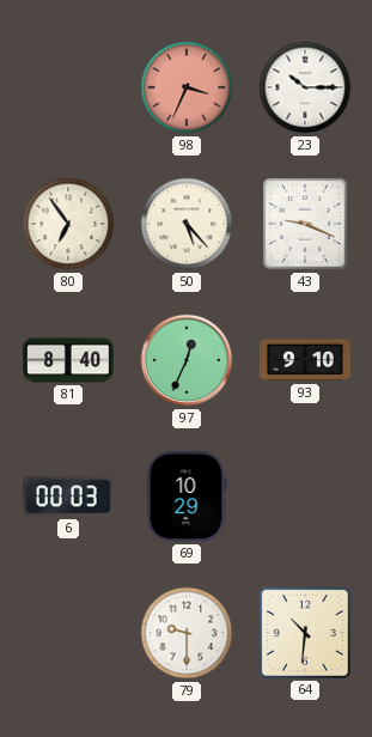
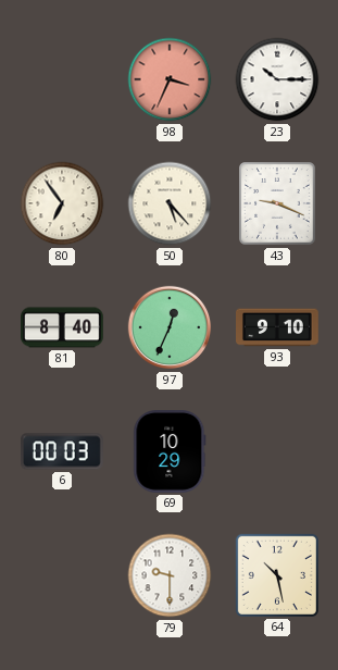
64: 10:31 -> 10:28
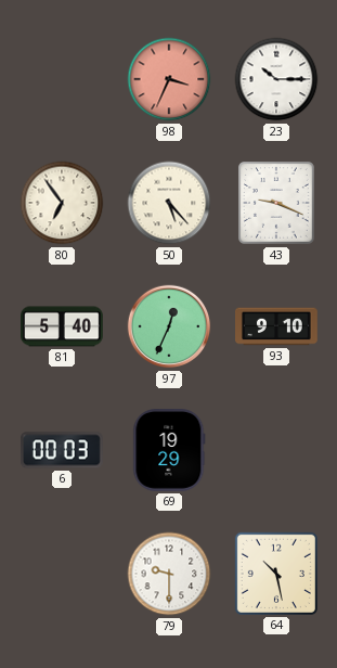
81: 8:40 -> 5:40
69: 10:29 -> 19:29
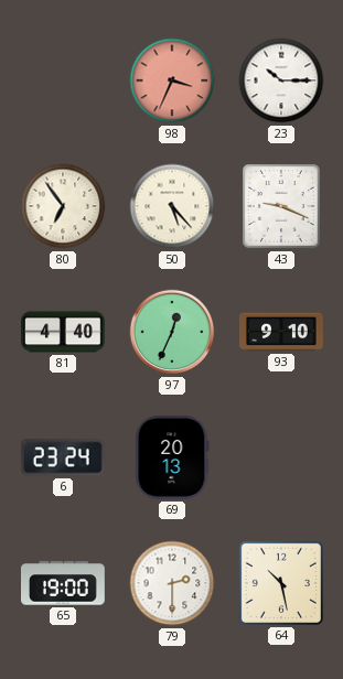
81: 5:40 -> 4:40
6: 00:03 -> 23:24
69: 19:29 -> 20:13
65: none -> 19:00
79: 9:30 -> 2:30
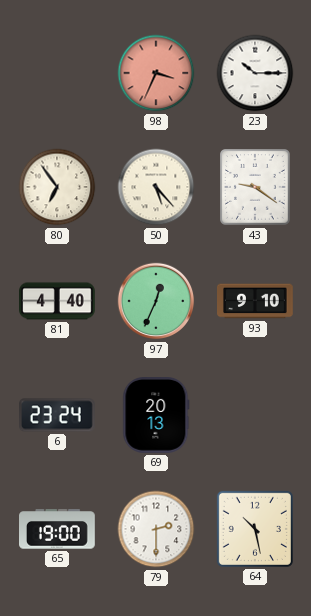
43: 9:19 -> 9:21
